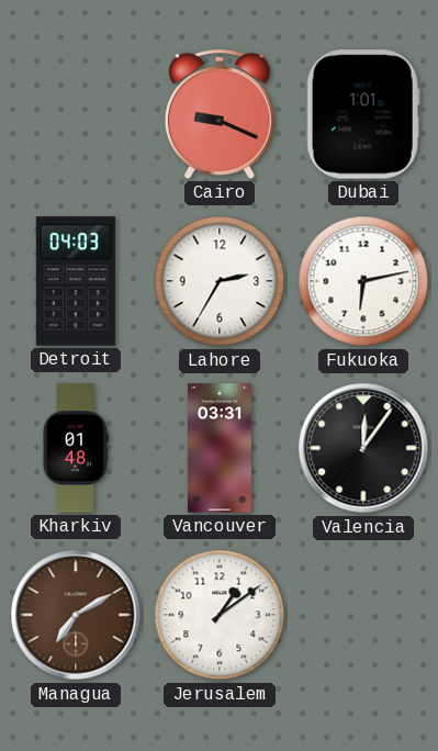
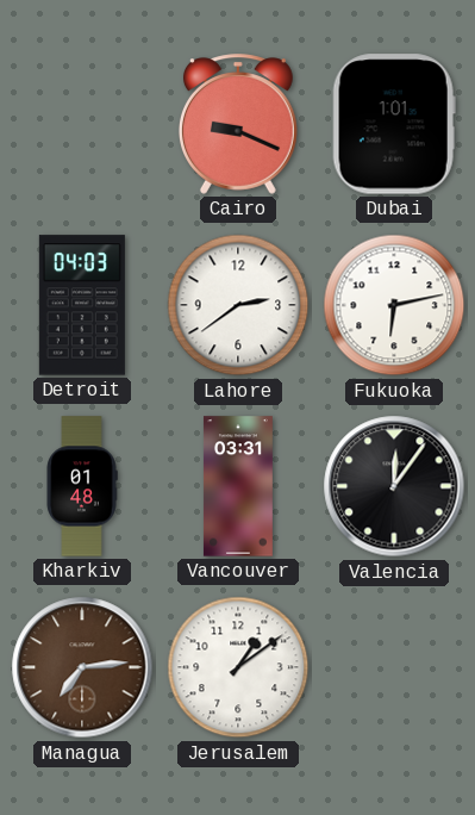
Lahore: 2:35 -> 2:39
Managua: 7:10 -> 7:14
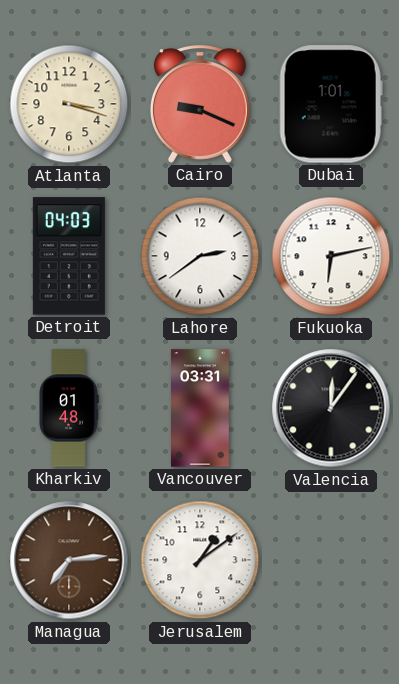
Atlanta: none -> 3:18
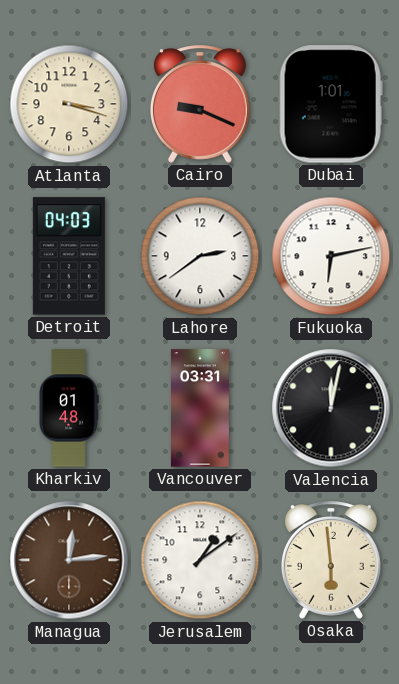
Valencia: 12:06 -> 12:02
Managua: 7:14 -> 12:14
Osaka: none -> 5:59
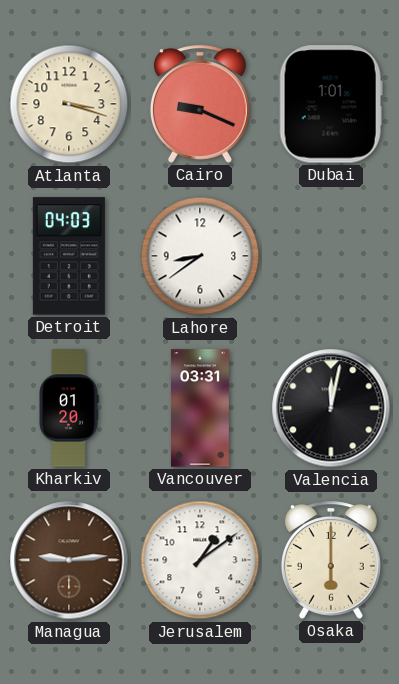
Lahore: 2:39 -> 8:39
Fukuoka: 6:13 -> none
Kharkiv: 01:48 -> 01:20
Managua: 12:14 -> 9:14
Osaka: 5:59 -> 6:00
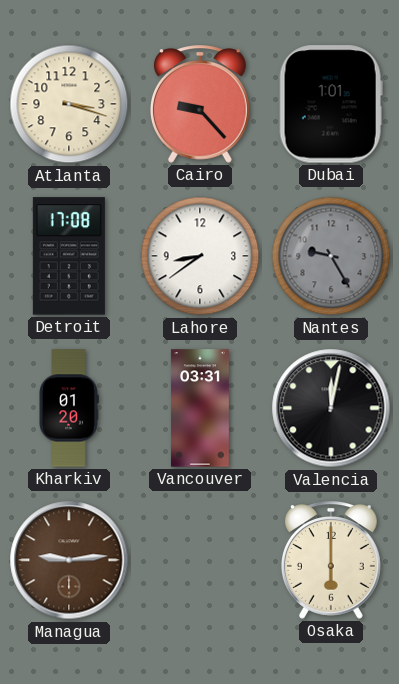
Cairo: 9:19 -> 9:23
Detroit: 04:03 -> 17:08
Nantes: none -> 9:25
Jerusalem: 1:09 -> none
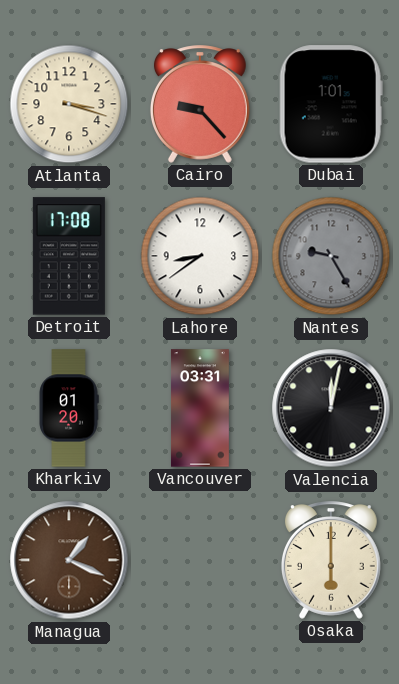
Managua: 9:14 -> 1:19
